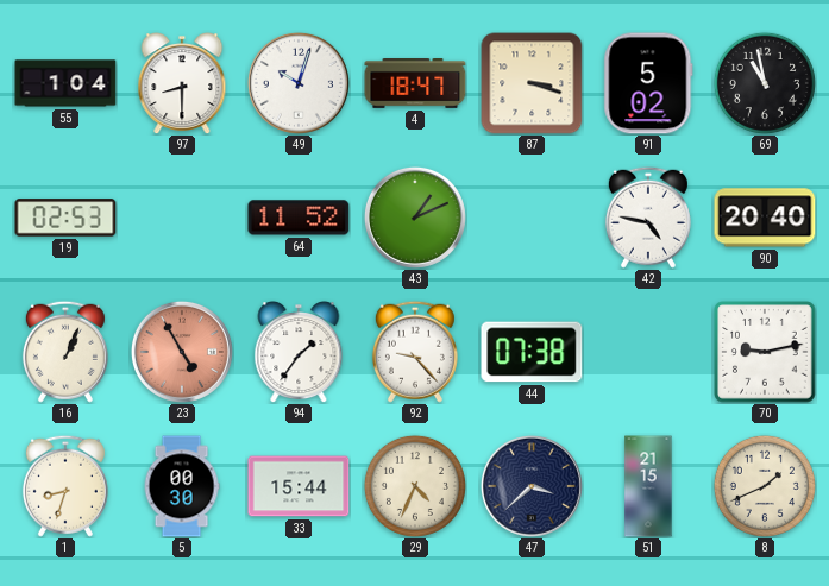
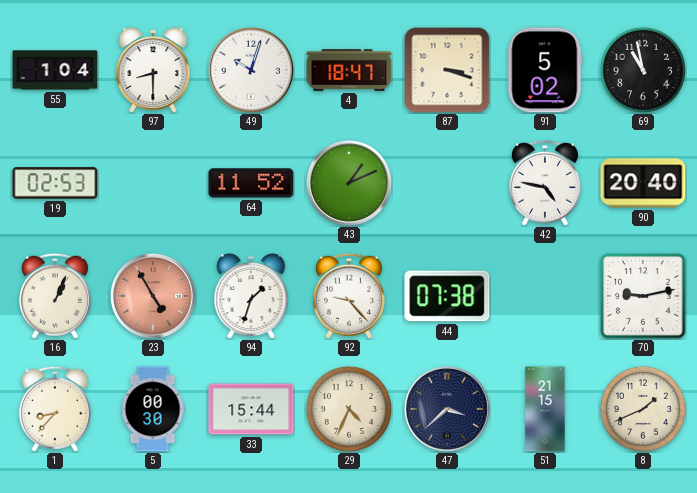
94: 1:36 -> 1:33
1: 8:33 -> 8:37
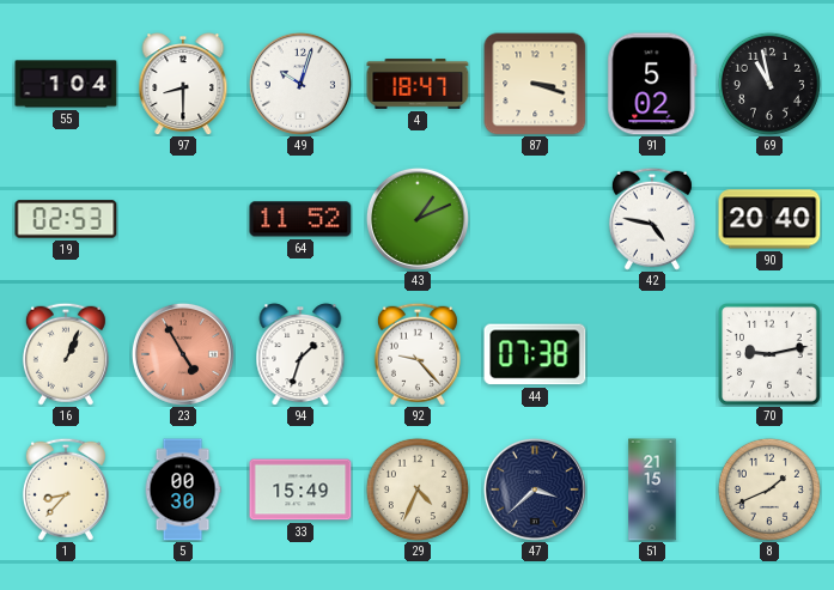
33: 15:44 -> 15:49
